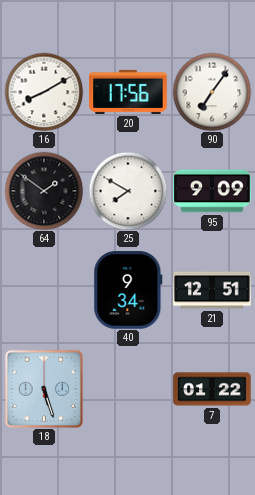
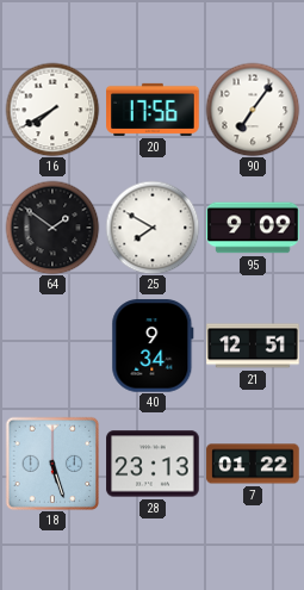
16: 8:10 -> 7:40
28: none -> 23:13
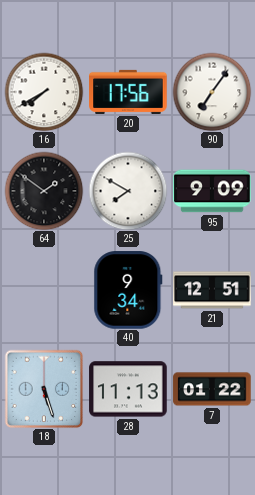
28: 23:13 -> 11:13
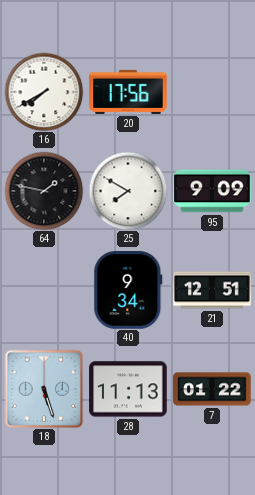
90: 7:06 -> none
64: 1:51 -> 1:47
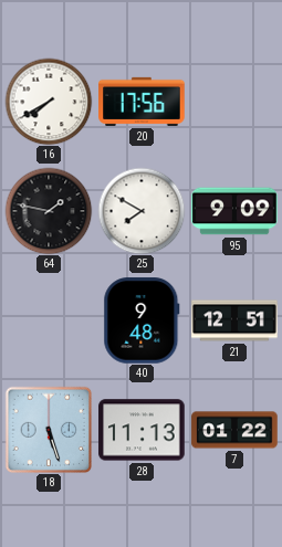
40: 9:34 -> 9:48
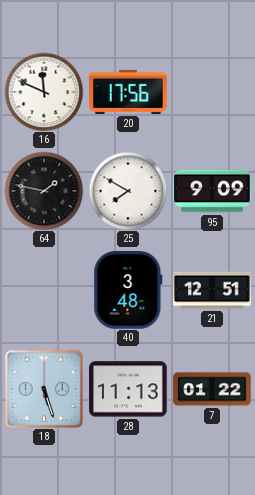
16: 7:40 -> 11:49
40: 9:48 -> 3:48
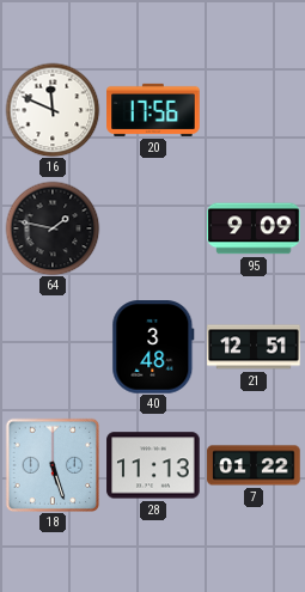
25: 7:50 -> none
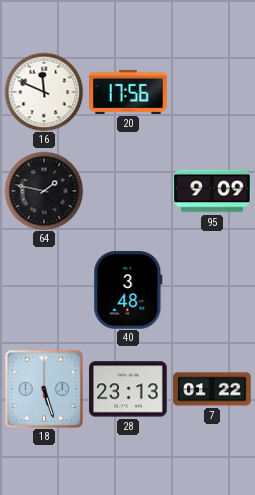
21: 12:51 -> none
28: 11:13 -> 23:13
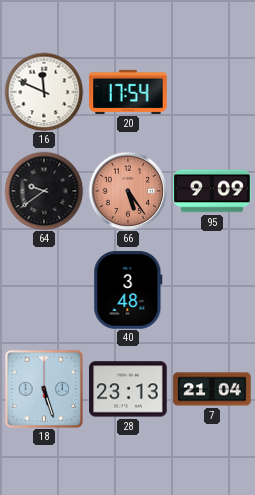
20: 17:56 -> 17:54
64: 1:47 -> 9:39
66: none -> 5:24
7: 01:22 -> 21:04
